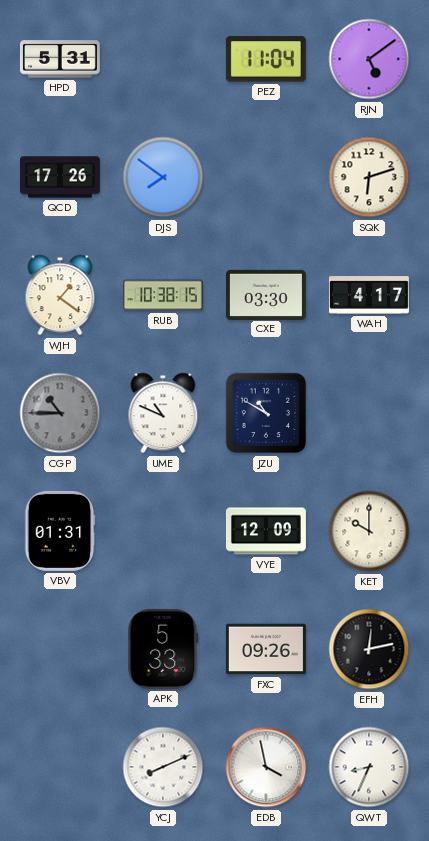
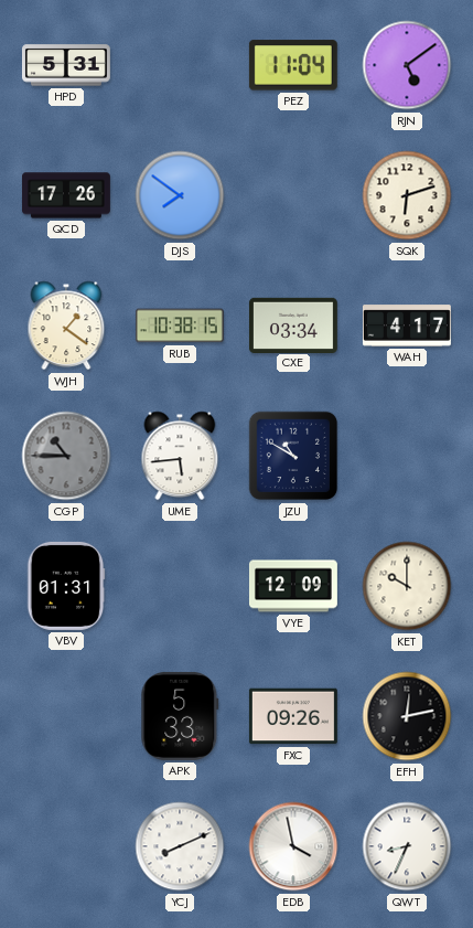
CXE: 03:30 -> 03:34
UME: 10:49 -> 5:44
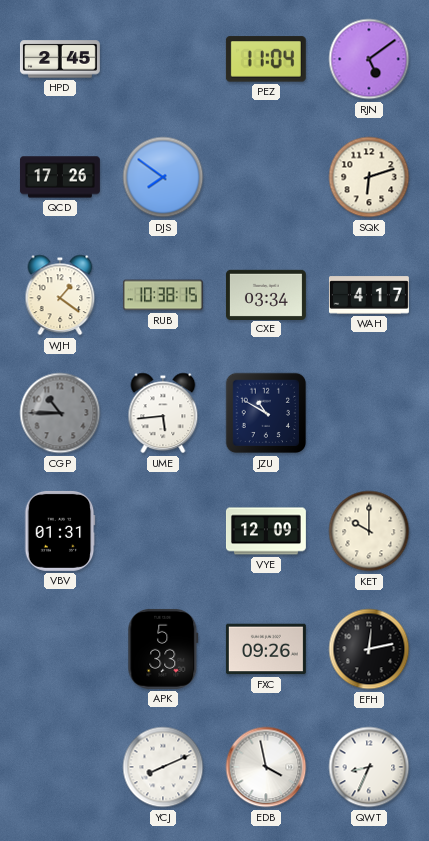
HPD: 5:31 -> 2:45
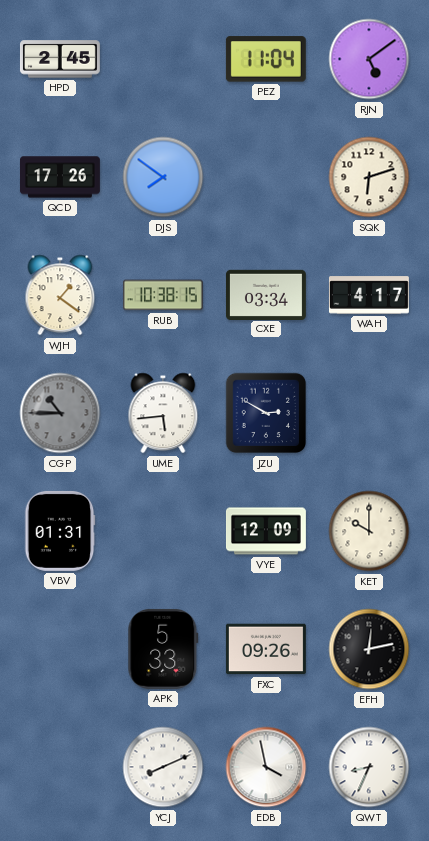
JZU: 10:50 -> 2:50
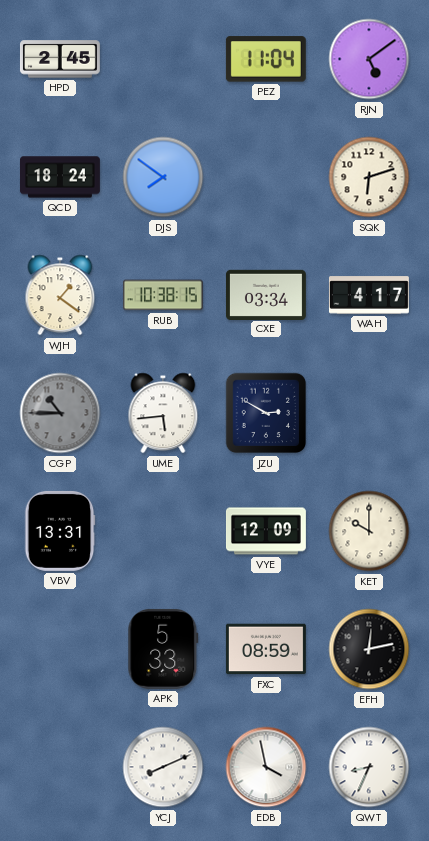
QCD: 17:26 -> 18:24
VBV: 01:31 -> 13:31
FXC: 09:26 -> 08:59
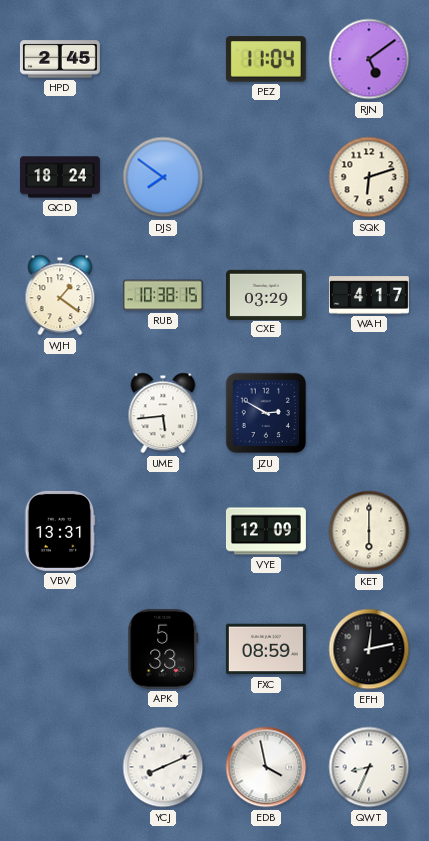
CXE: 03:34 -> 03:29
CGP: 10:45 -> none
KET: 10:00 -> 6:00
